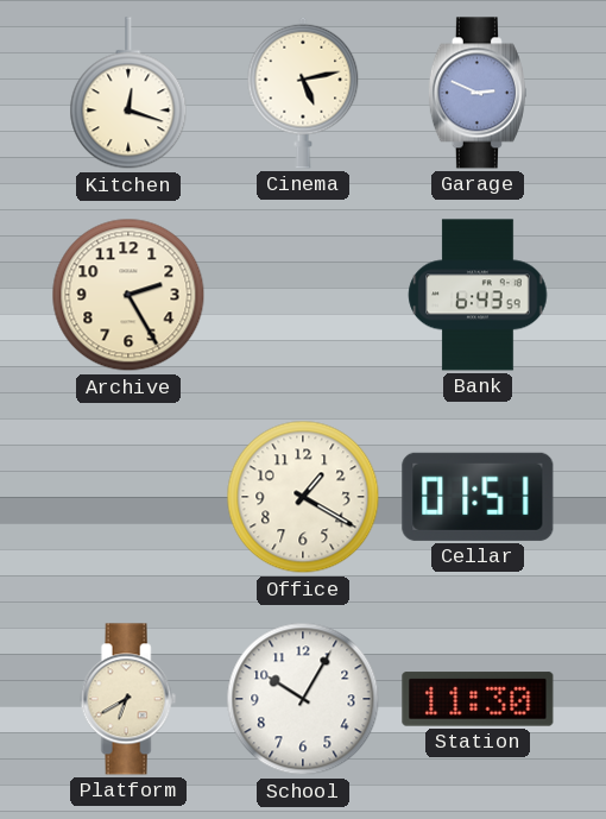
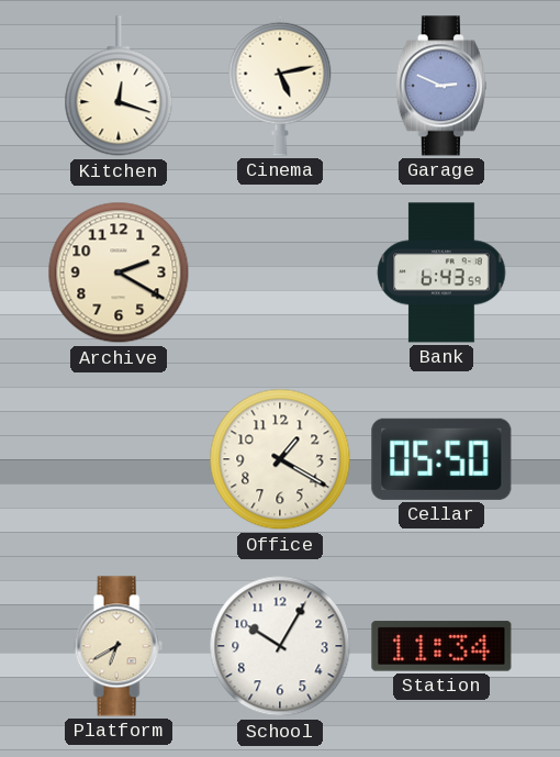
Archive: 2:25 -> 2:20
Cellar: 01:51 -> 05:50
Station: 11:30 -> 11:34
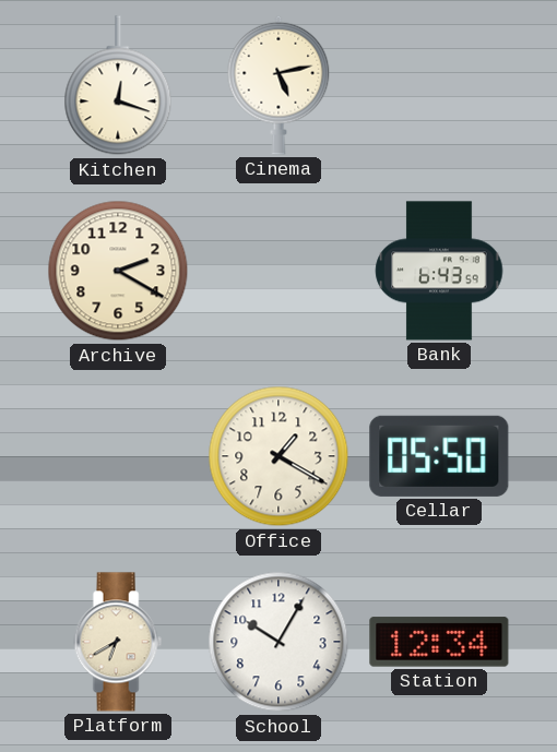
Garage: 2:49 -> none
Station: 11:34 -> 12:34
